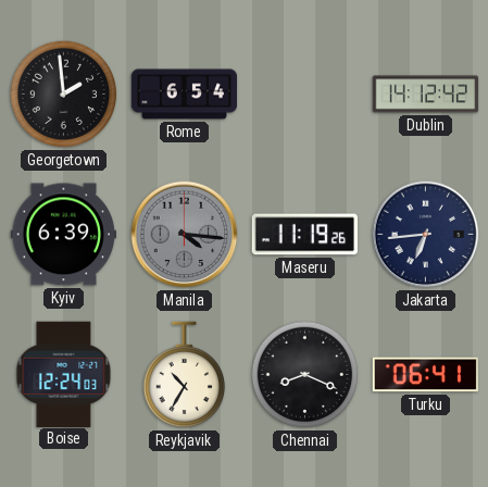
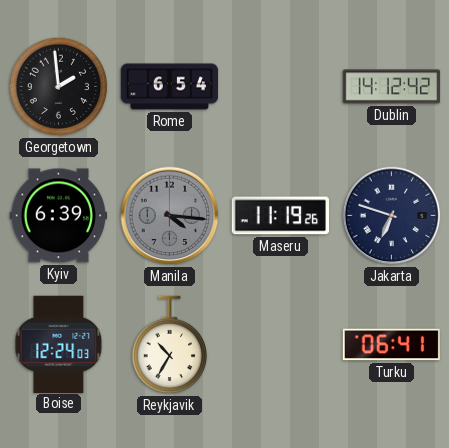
Jakarta: 6:44 -> 6:48
Chennai: 8:19 -> none
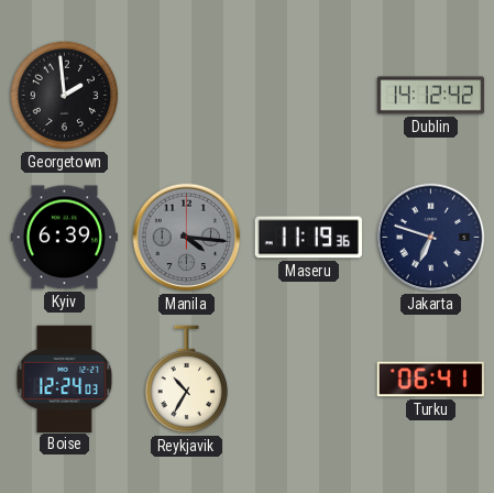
Rome: 6:54 -> none
Maseru: 11:19:26 -> 11:19:36
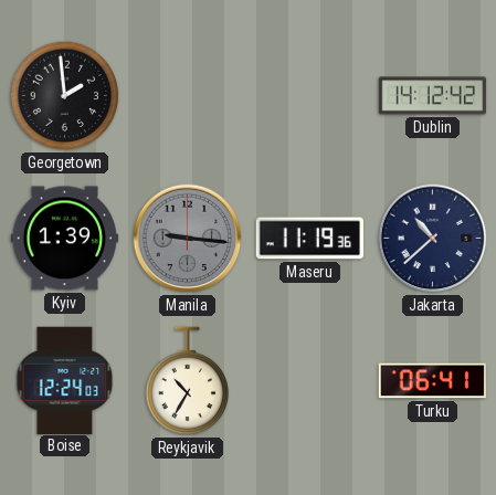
Kyiv: 6:39 -> 1:39
Manila: 4:16 -> 9:16
Jakarta: 6:48 -> 10:38
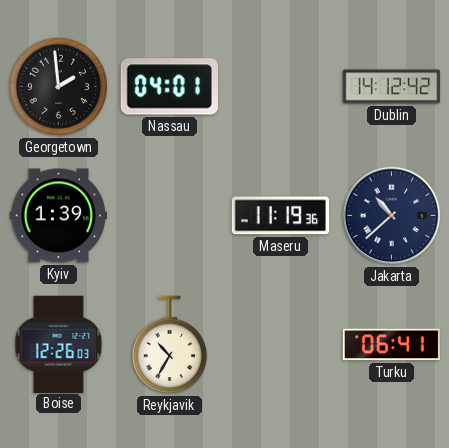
Nassau: none -> 04:01
Manila: 9:16 -> none
Boise: 12:24 -> 12:26
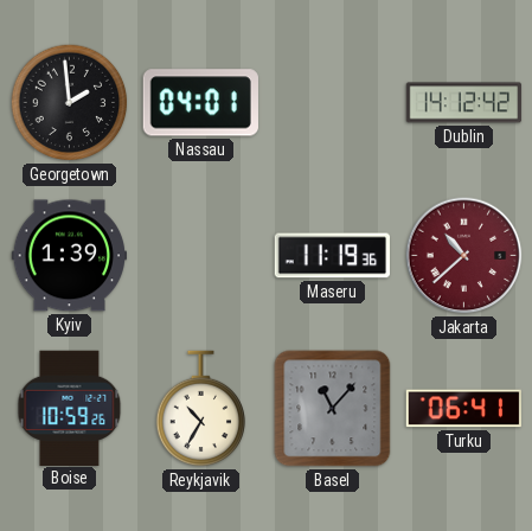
Jakarta dial: navy -> burgundy
Boise: 12:26 -> 10:59
Basel: none -> 11:07
